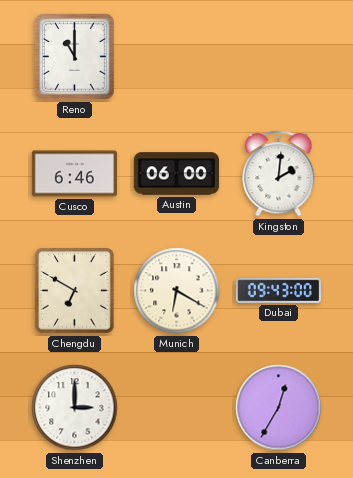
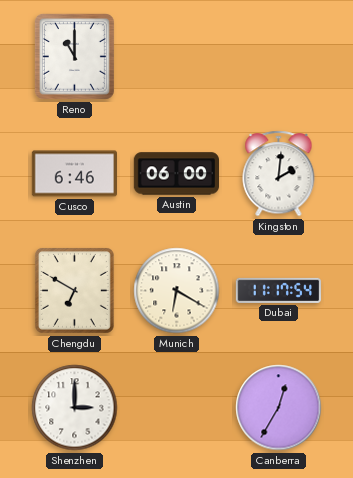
Dubai: 09:43 -> 11:17
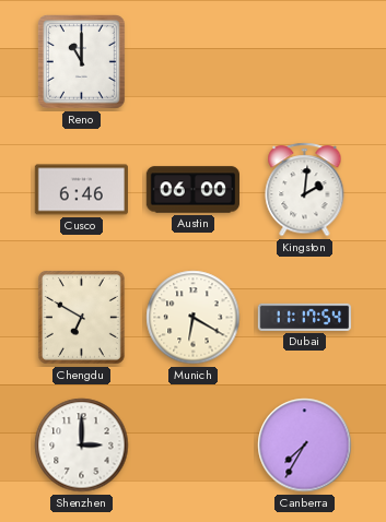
Canberra: 12:35 -> 7:35
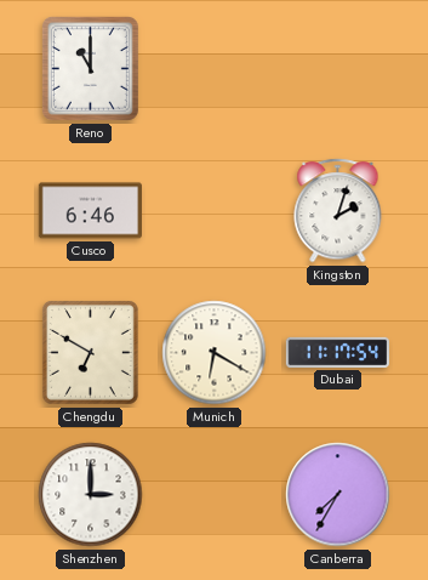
Austin: 06:00 -> none
Kingston: 2:01 -> 2:03
